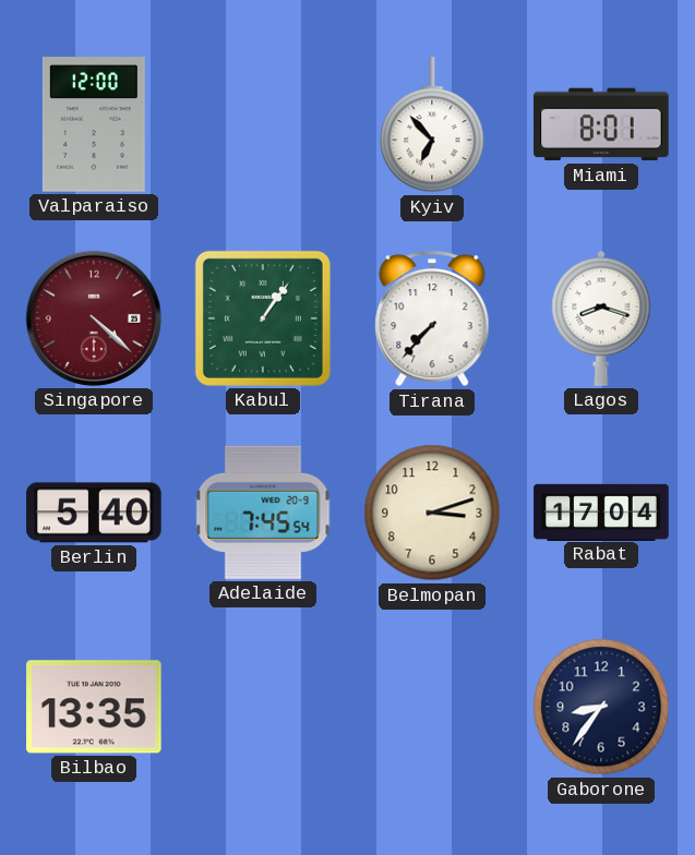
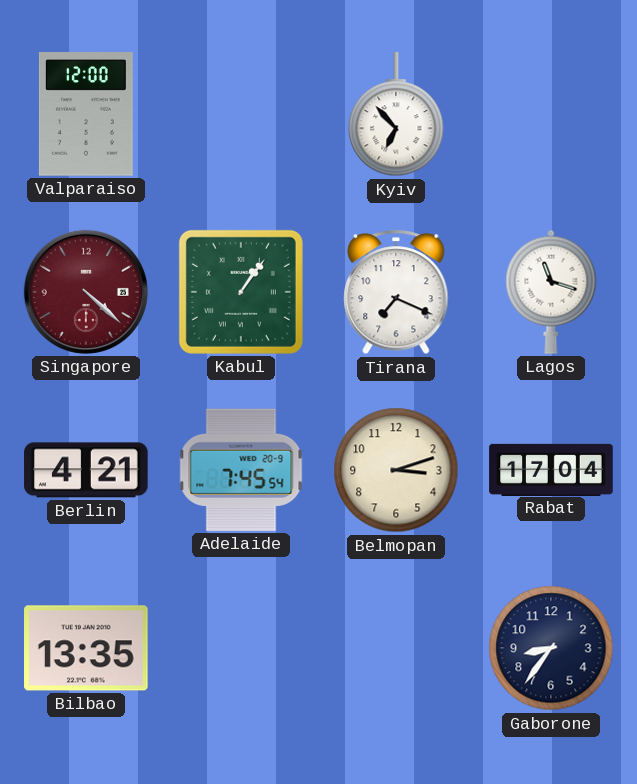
Miami: 8:01 -> none
Tirana: 7:37 -> 7:19
Lagos: 8:18 -> 11:18
Berlin: 5:40 -> 4:21
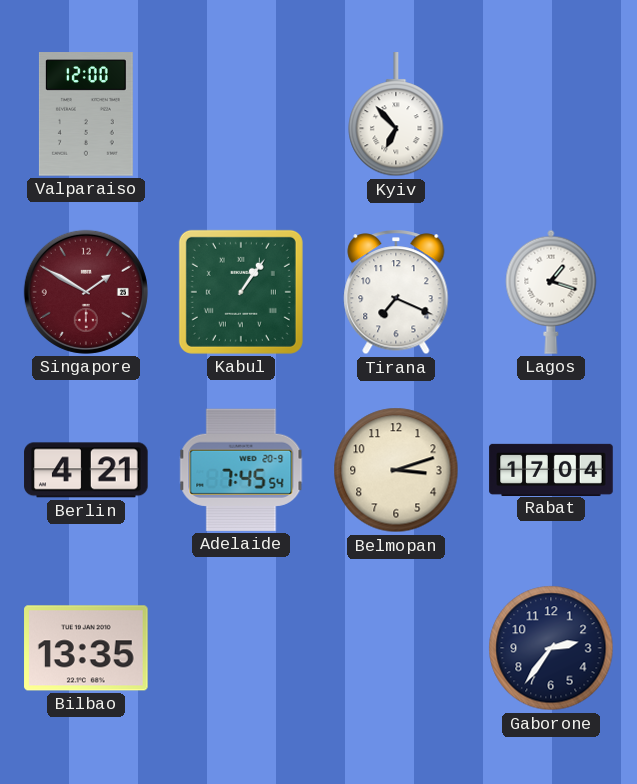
Singapore: 4:22 -> 1:50
Lagos: 11:18 -> 1:18
Gaborone: 8:36 -> 2:36
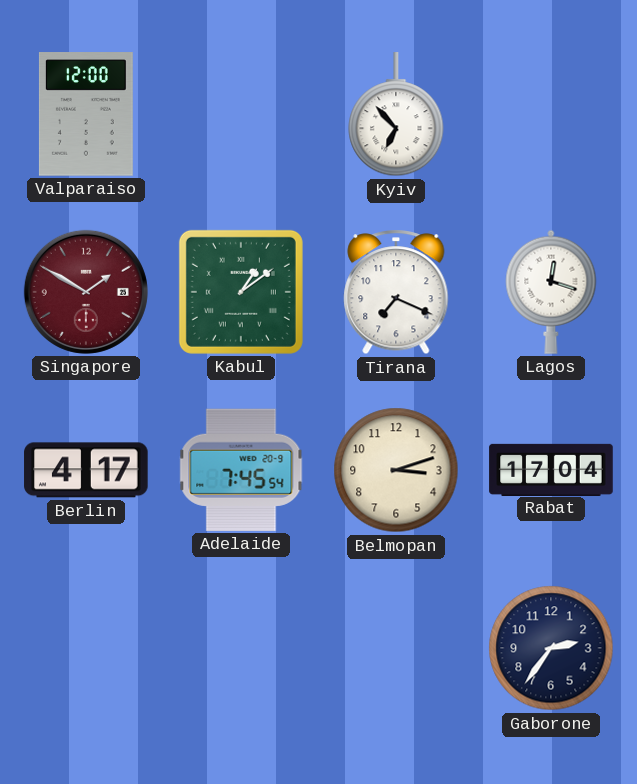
Kabul: 1:06 -> 1:09
Lagos: 1:18 -> 12:18
Berlin: 4:21 -> 4:17
Bilbao: 13:35 -> none
